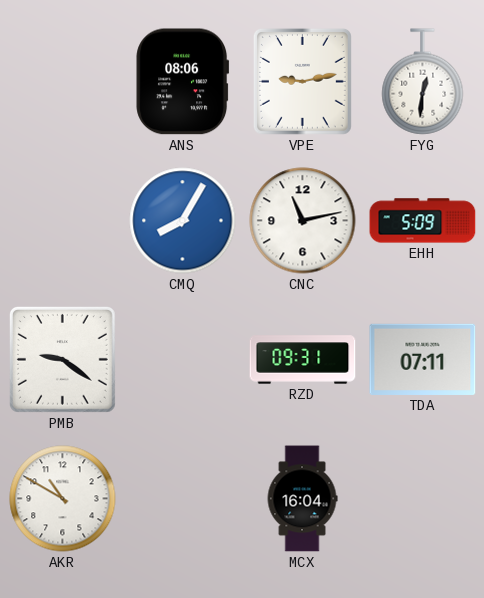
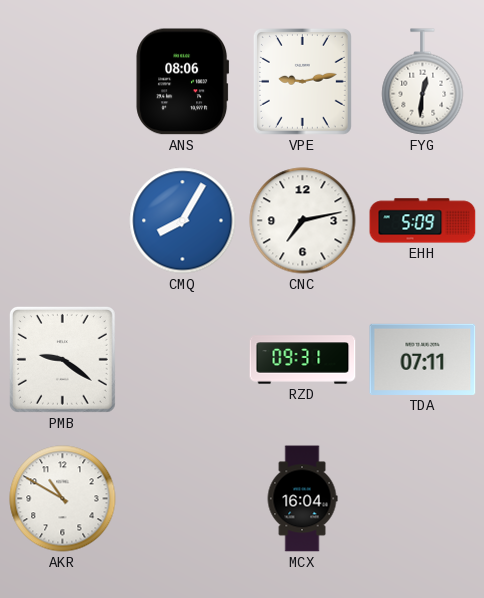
CNC: 11:13 -> 7:13
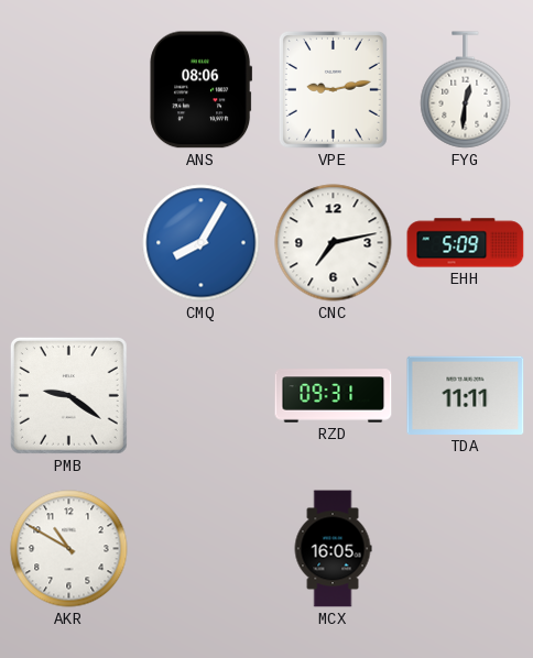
TDA: 07:11 -> 11:11
MCX: 16:04 -> 16:05
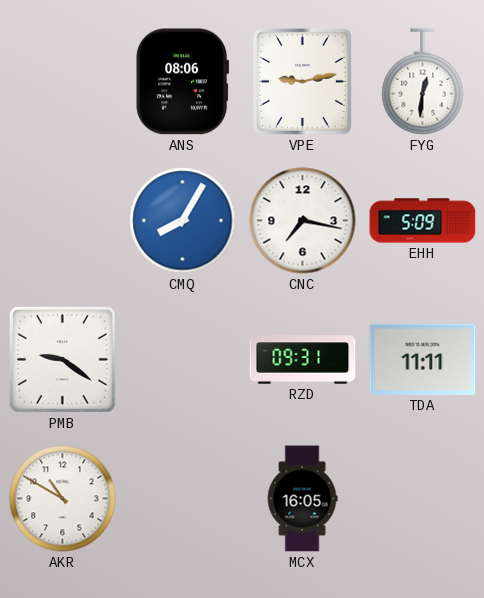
CNC: 7:13 -> 7:17
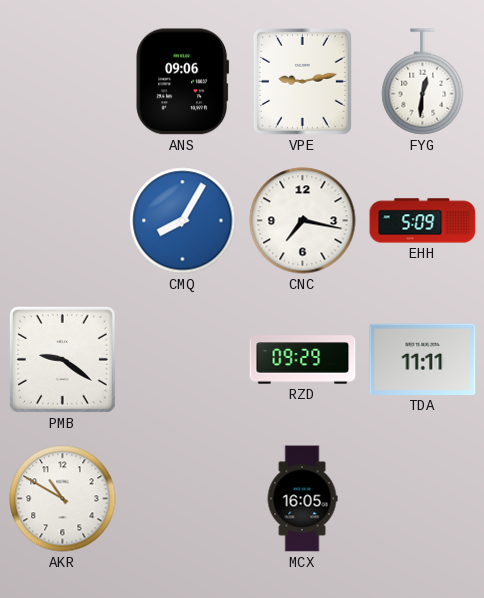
ANS: 08:06 -> 09:06
RZD: 09:31 -> 09:29
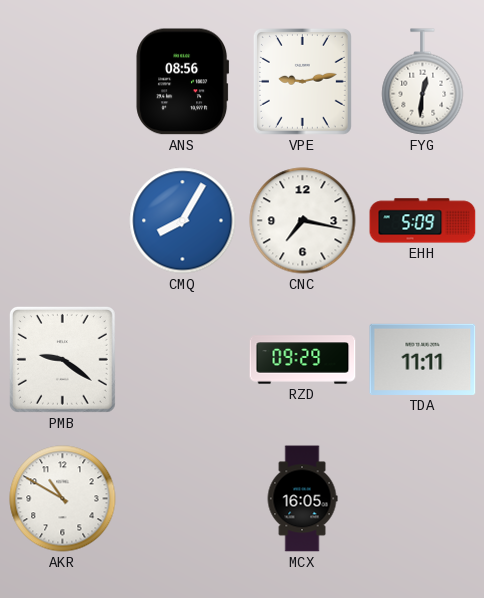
ANS: 09:06 -> 08:56
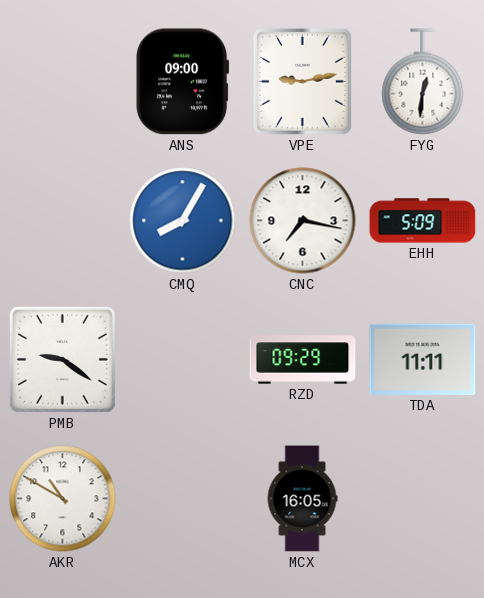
ANS: 08:56 -> 09:00
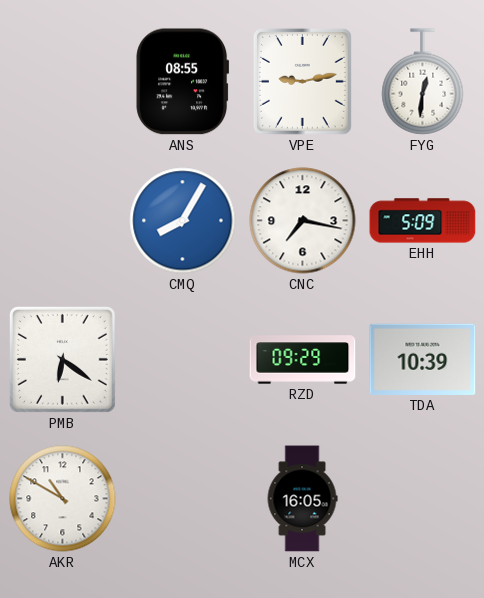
ANS: 09:00 -> 08:55
PMB: 9:21 -> 6:21
TDA: 11:11 -> 10:39
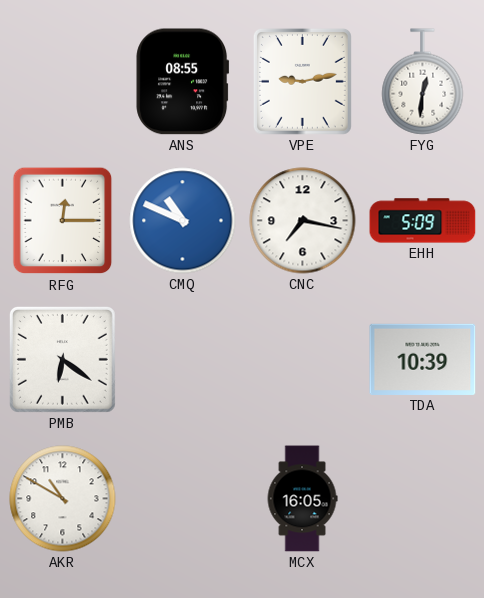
RFG: none -> 12:15
CMQ: 8:05 -> 10:49
RZD: 09:29 -> none
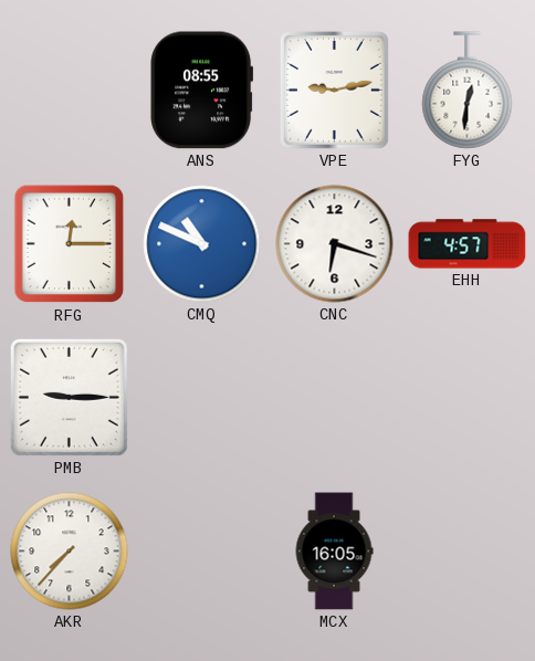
CNC: 7:17 -> 6:18
EHH: 5:09 -> 4:57
PMB: 6:21 -> 9:15
TDA: 10:39 -> none
AKR: 10:50 -> 7:37
